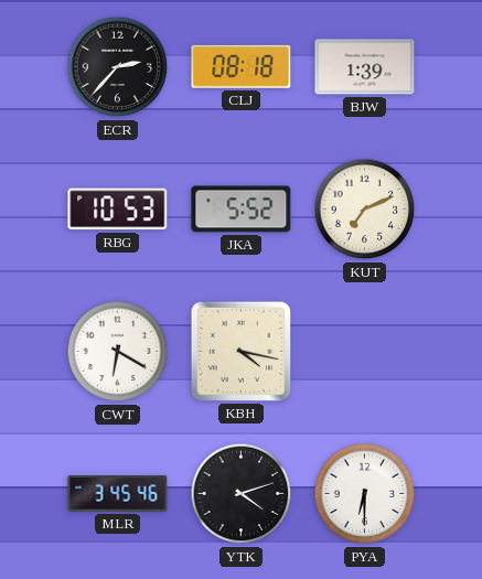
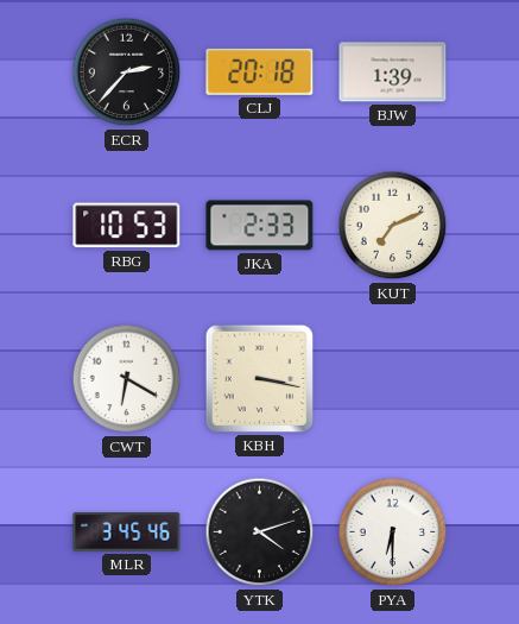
CLJ: 08:18 -> 20:18
JKA: 5:52 -> 2:33
KBH: 4:17 -> 3:17
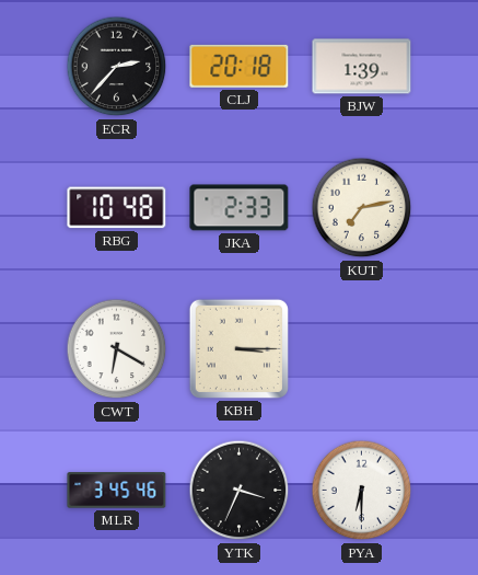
RBG: 10:53 -> 10:48
KUT: 7:11 -> 7:13
KBH: 3:17 -> 3:15
YTK: 4:12 -> 3:34
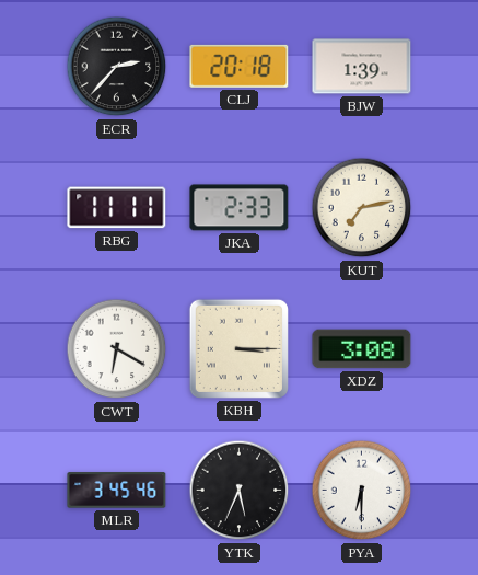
RBG: 10:48 -> 11:11
XDZ: none -> 3:08
YTK: 3:34 -> 5:34
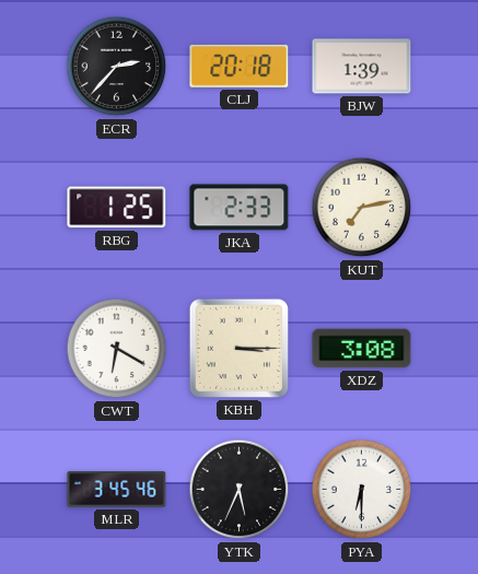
RBG: 11:11 -> 1:25
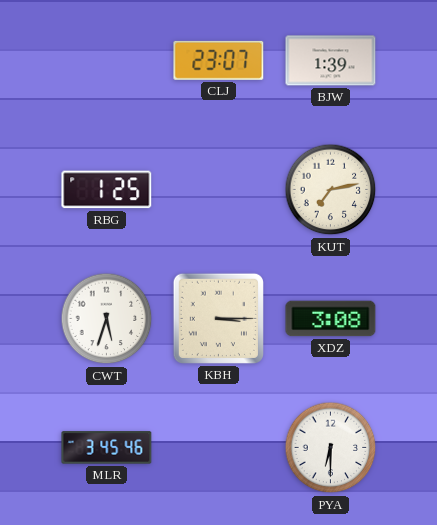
ECR: 2:37 -> none
CLJ: 20:18 -> 23:07
JKA: 2:33 -> none
CWT: 6:20 -> 5:33
YTK: 5:34 -> none
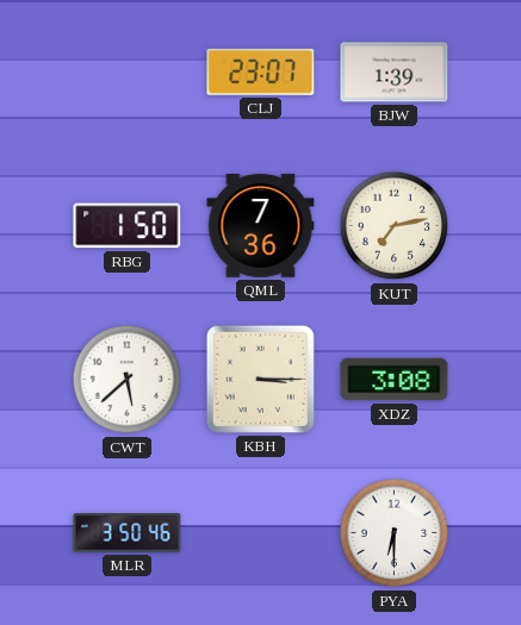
RBG: 1:25 -> 1:50
QML: none -> 7:36
CWT: 5:33 -> 5:38
MLR: 3:45 -> 3:50
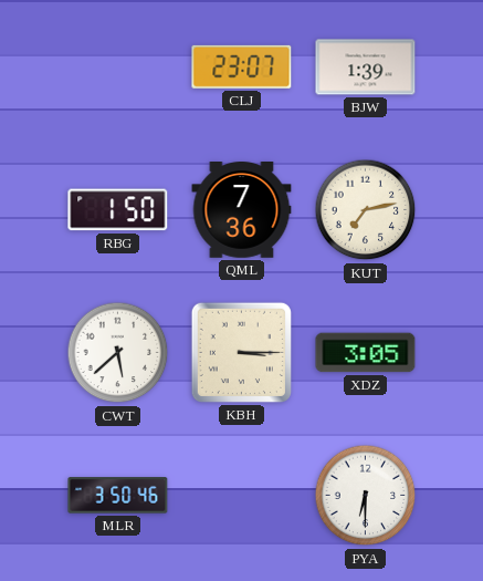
XDZ: 3:08 -> 3:05
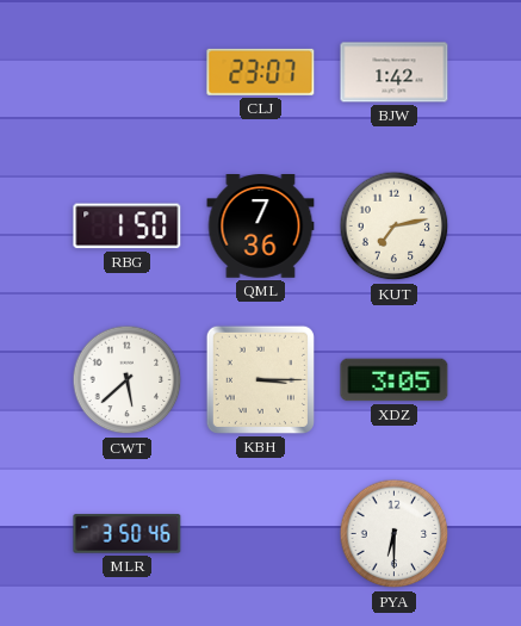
BJW: 1:39 -> 1:42
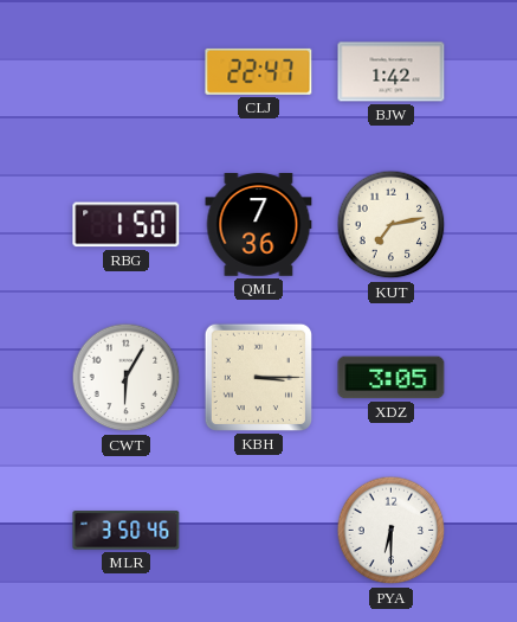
CLJ: 23:07 -> 22:47
CWT: 5:38 -> 6:05
